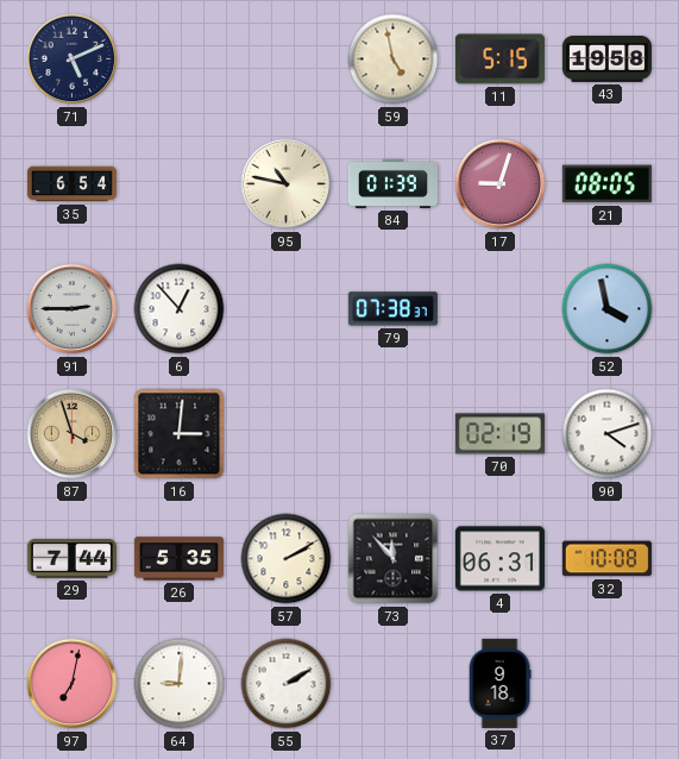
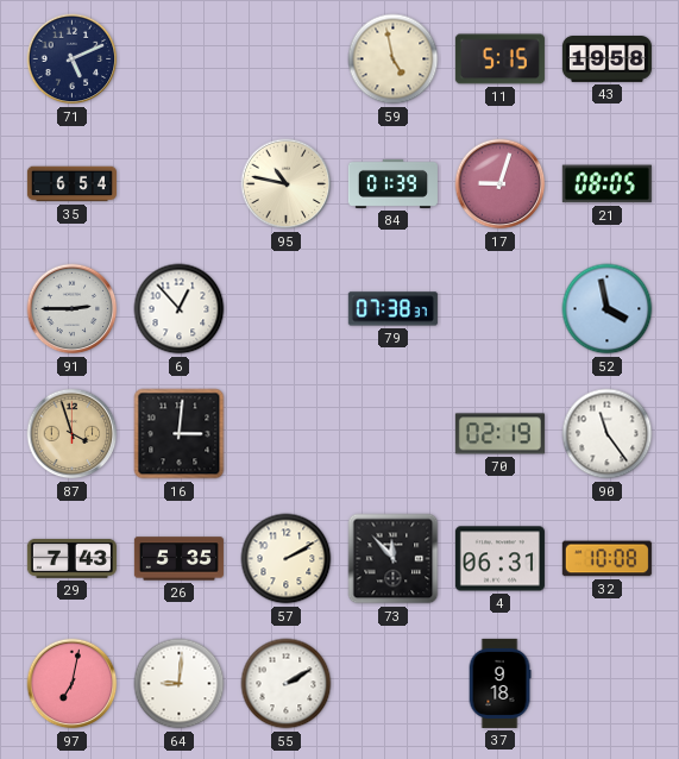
90: 4:12 -> 11:24
29: 7:44 -> 7:43
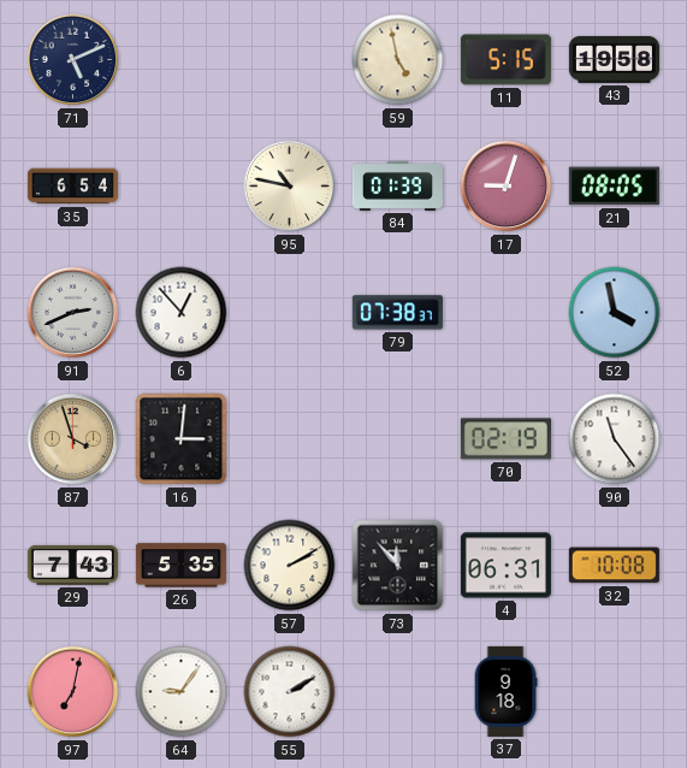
91: 2:45 -> 2:41
64: 9:01 -> 9:06
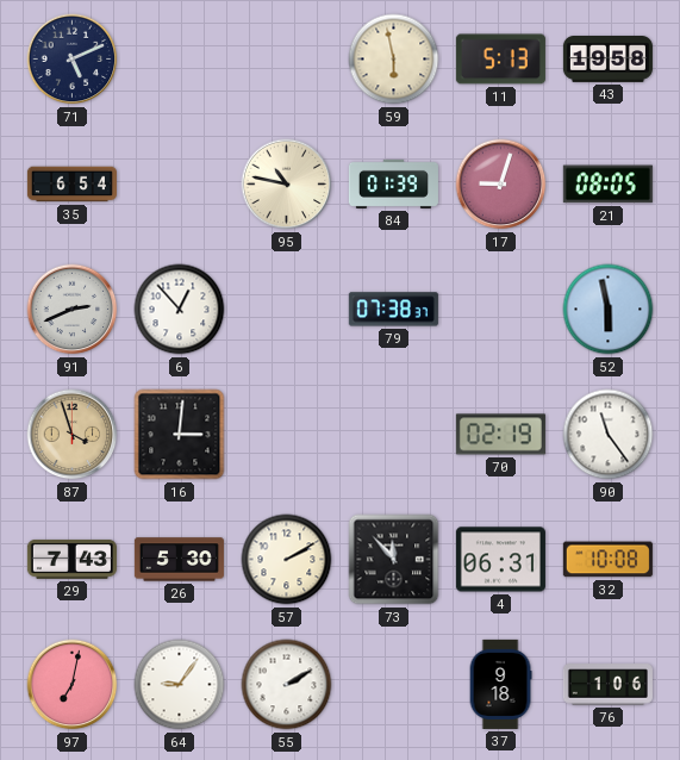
59: 4:58 -> 5:58
11: 5:15 -> 5:13
52: 3:58 -> 5:58
26: 5:35 -> 5:30
76: none -> 1:06
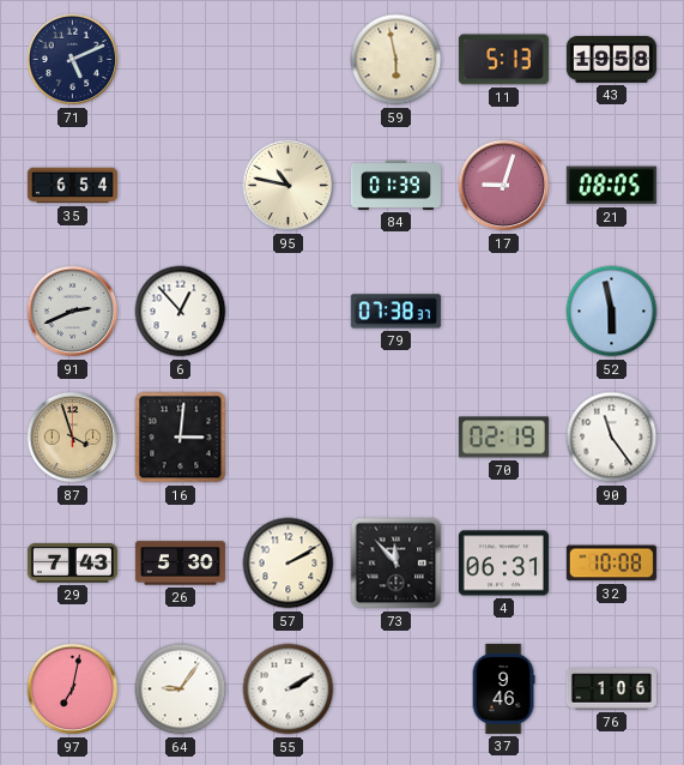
37: 9:18 -> 9:46
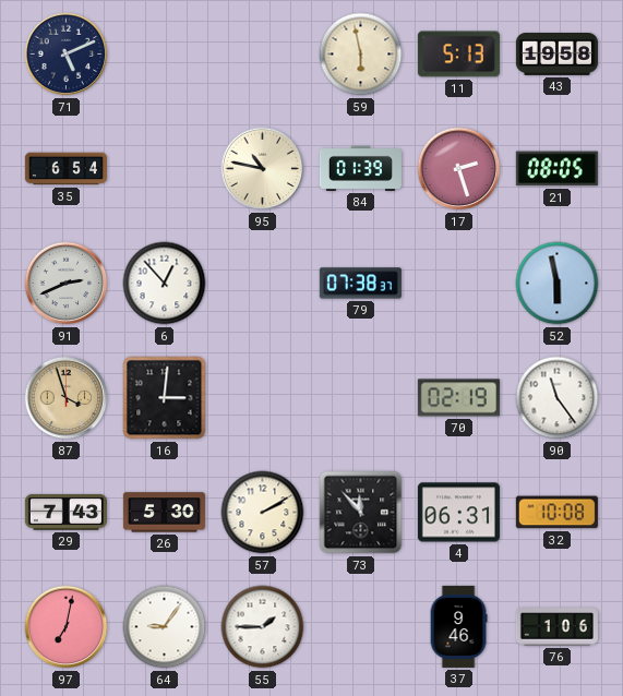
17: 9:03 -> 2:27
55: 2:10 -> 1:45
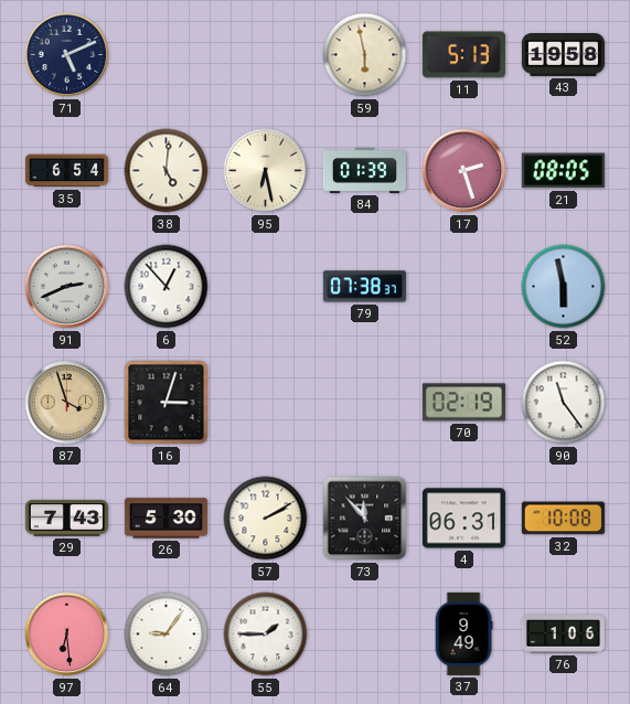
38: none -> 5:01
95: 10:47 -> 6:28
16: 3:01 -> 3:03
97: 7:02 -> 6:29
37: 9:46 -> 9:49
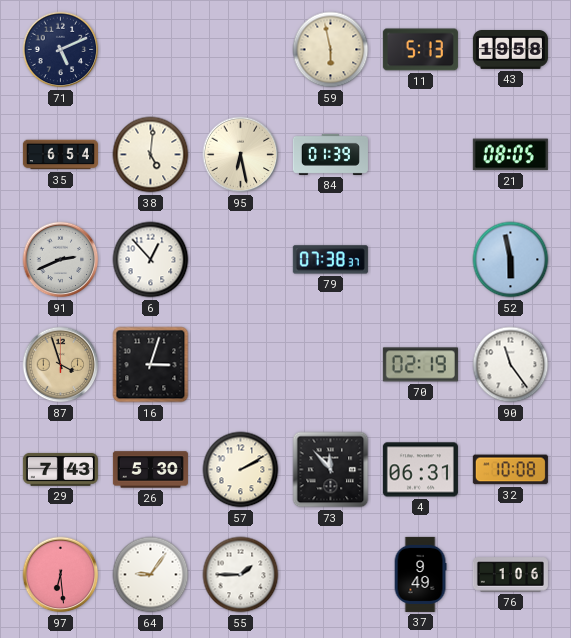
17: 2:27 -> none
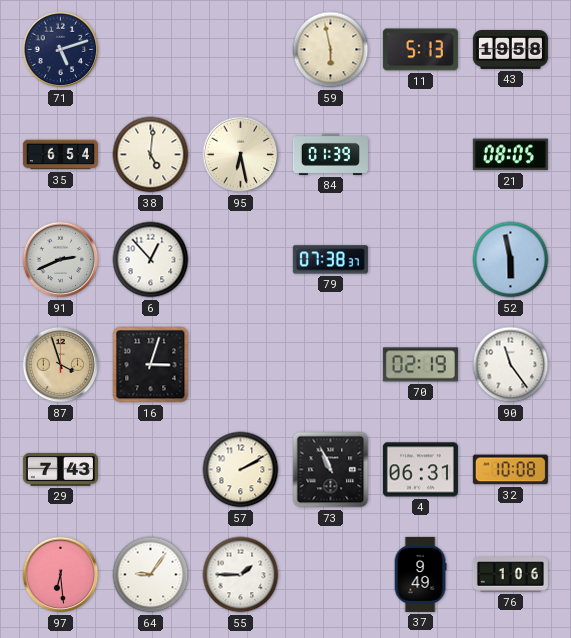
71: 5:11 -> 5:12
26: 5:30 -> none
73: 11:53 -> 10:56
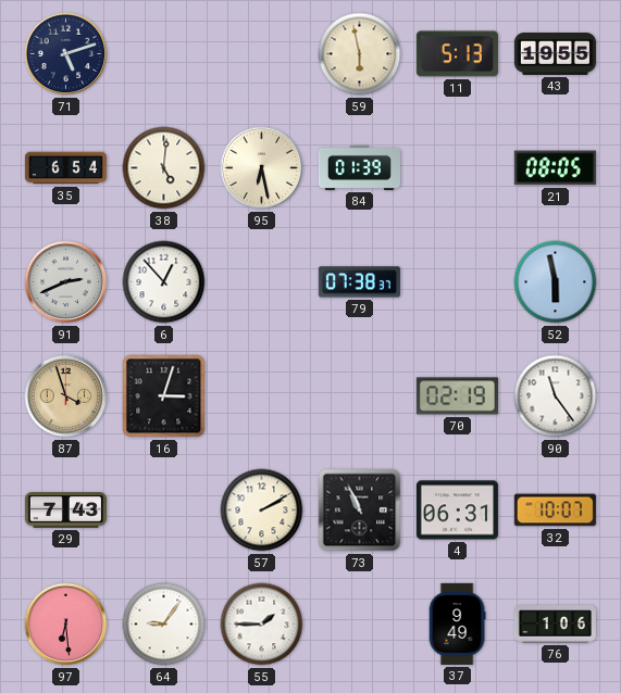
43: 19:58 -> 19:55
32: 10:08 -> 10:07
